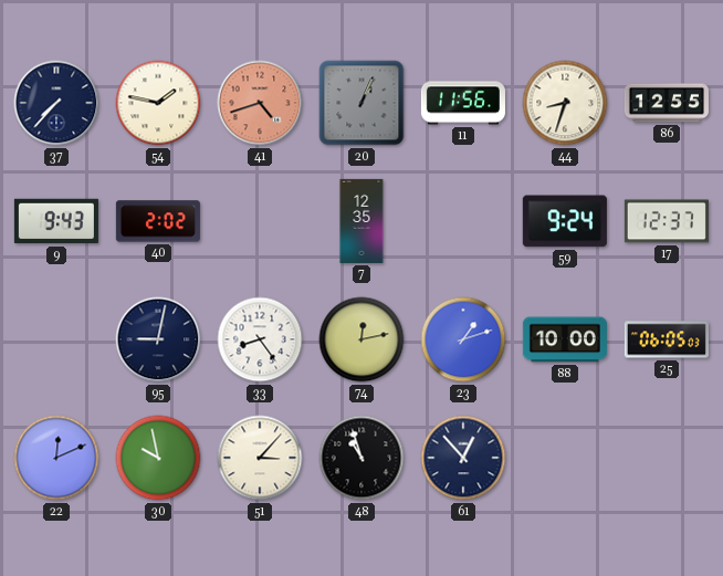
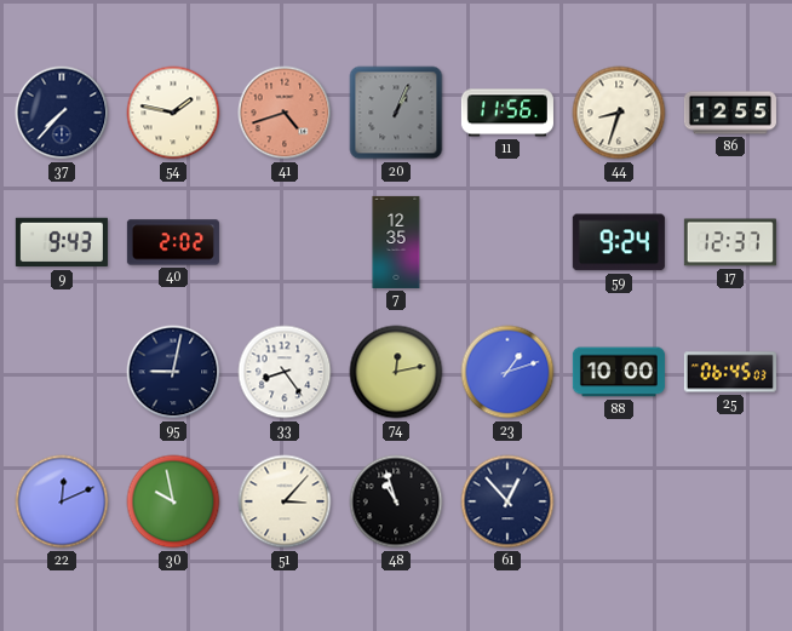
25: 06:05 -> 06:45
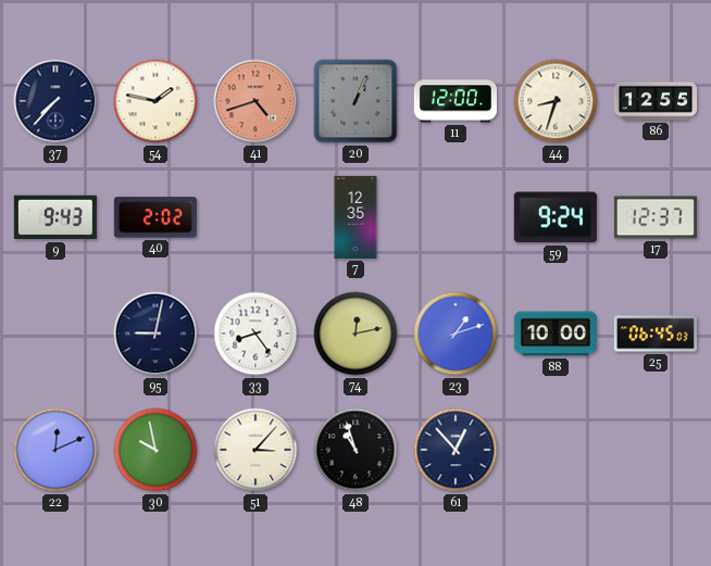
11: 11:56 -> 12:00
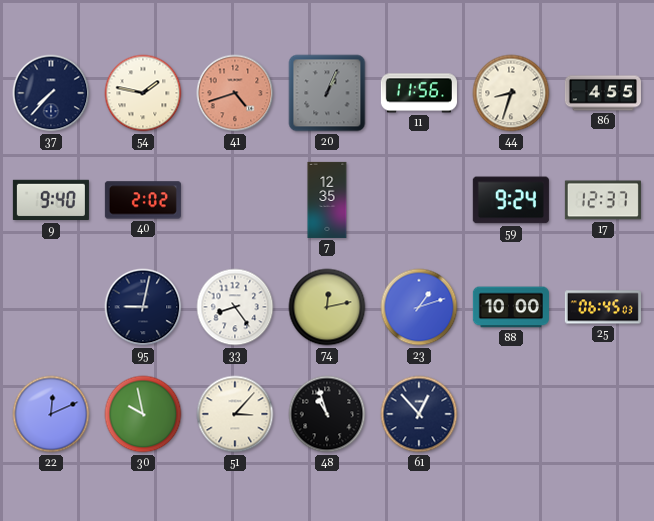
11: 12:00 -> 11:56
86: 12:55 -> 4:55
9: 9:43 -> 9:40
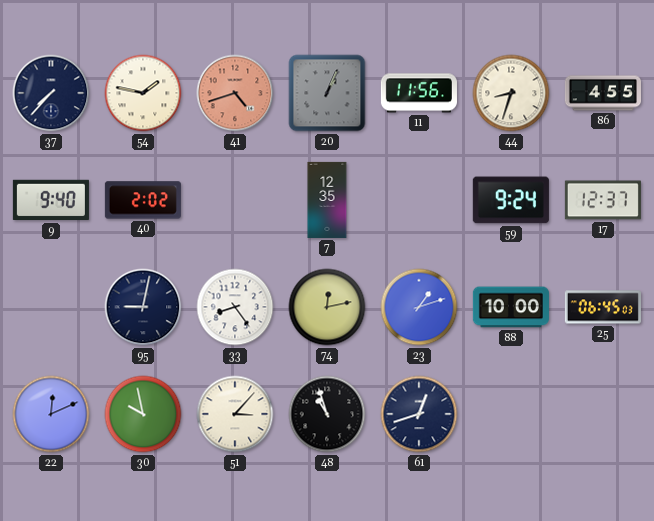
61: 12:53 -> 12:42
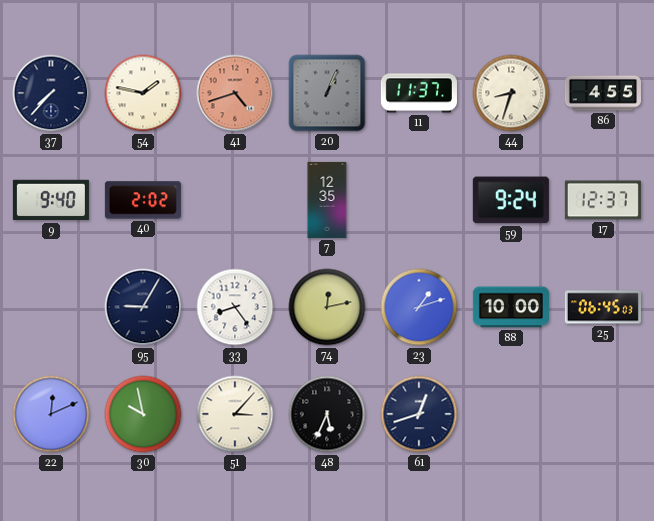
11: 11:56 -> 11:37
95: 9:02 -> 9:05
48: 10:57 -> 5:34
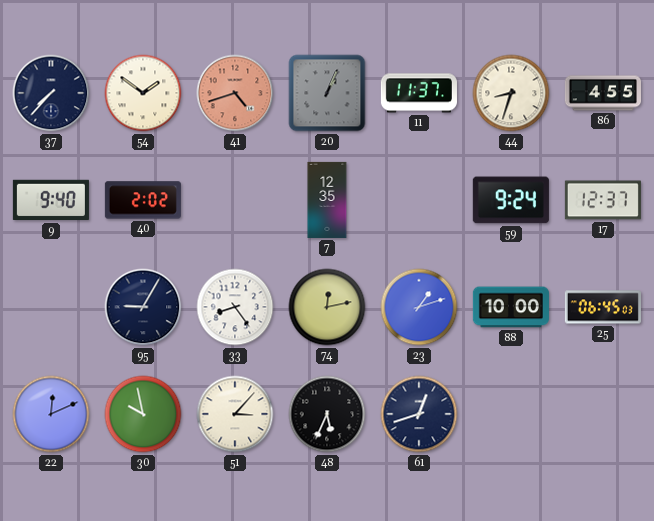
54: 1:47 -> 1:51
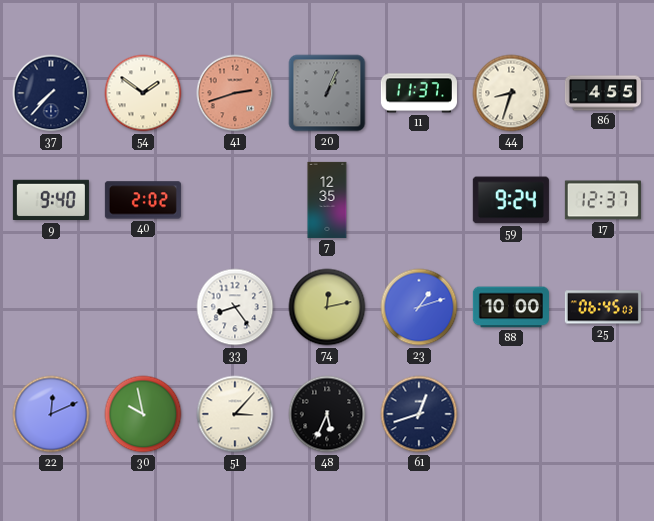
41: 4:42 -> 2:42
95: 9:05 -> none
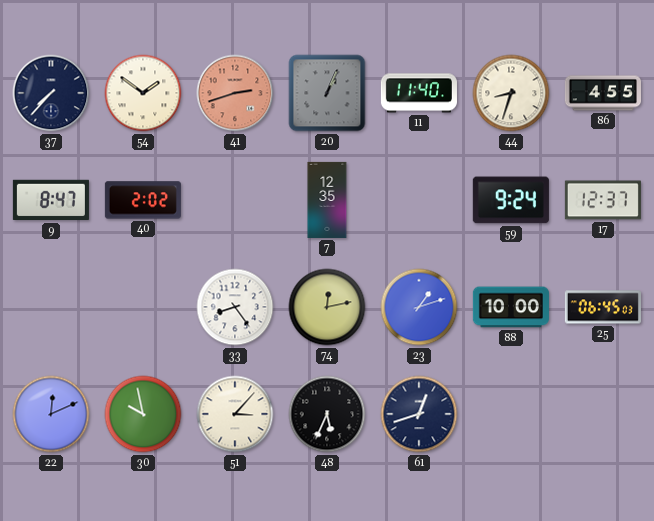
11: 11:37 -> 11:40
9: 9:40 -> 8:47
